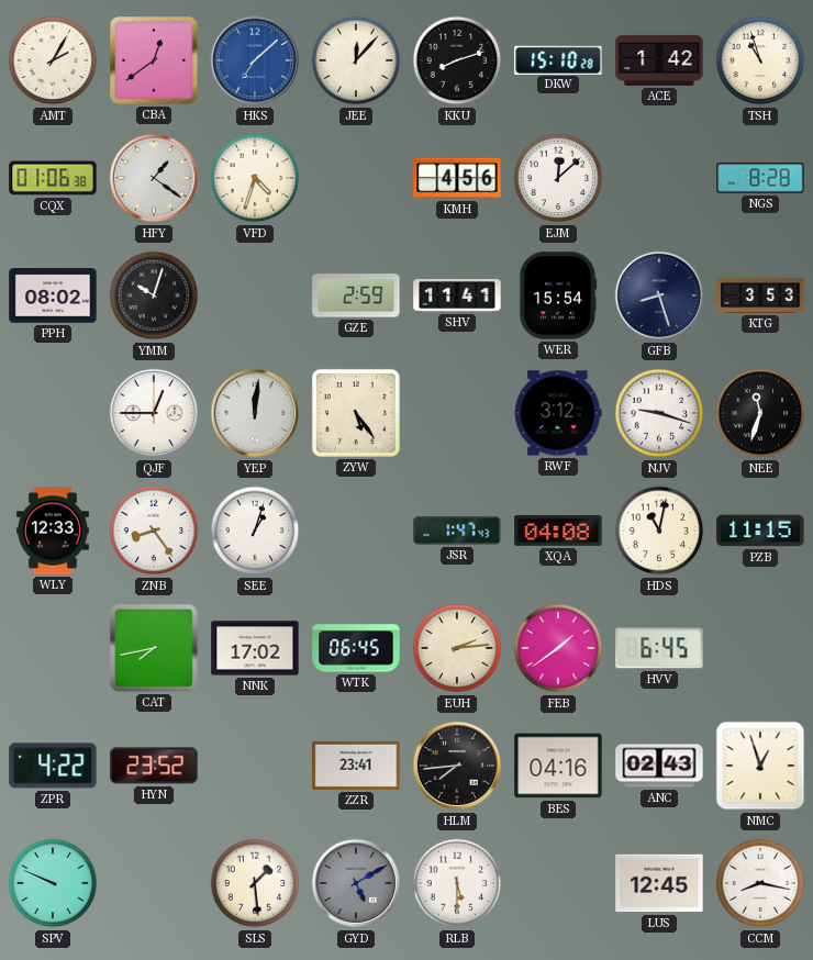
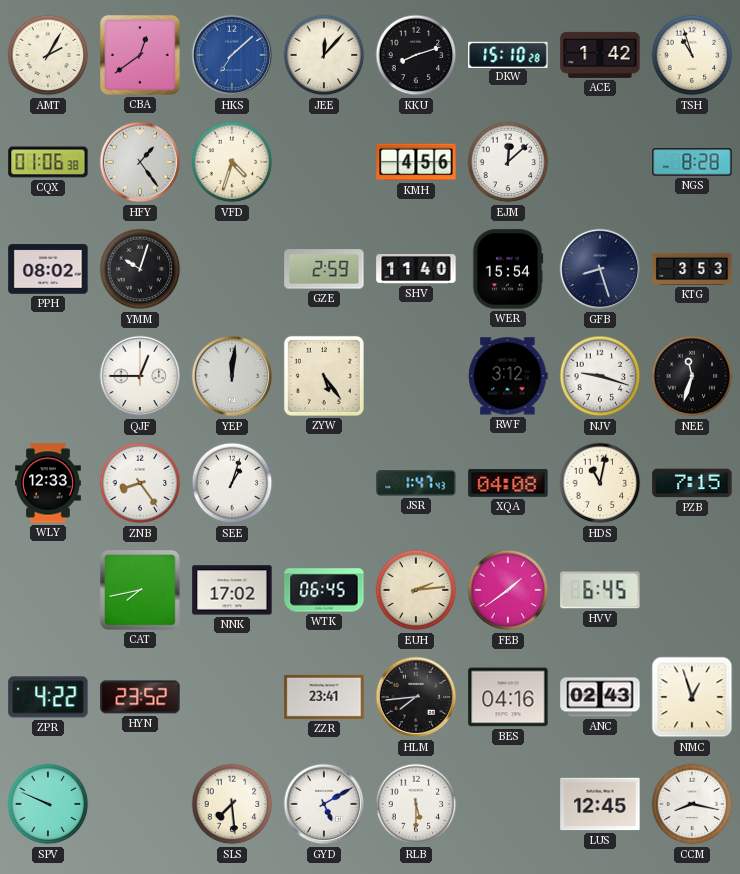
HFY: 1:21 -> 1:24
SHV: 11:41 -> 11:40
PZB: 11:15 -> 7:15
SLS: 1:29 -> 7:29
GYD dial: grey -> white
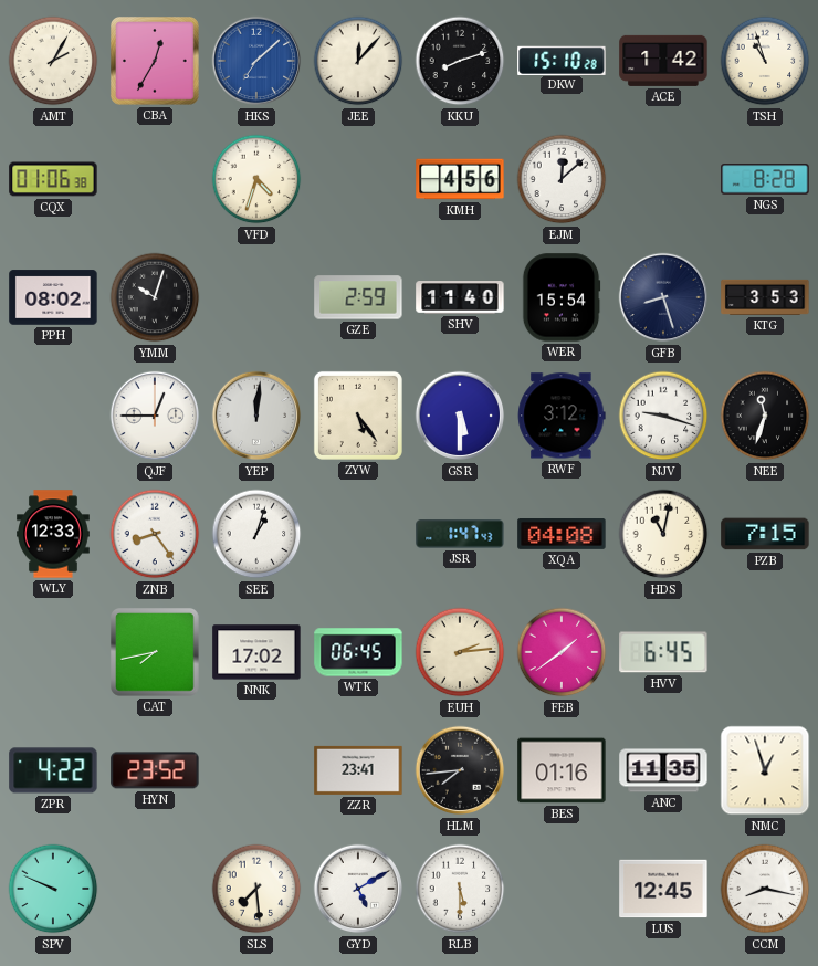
CBA: 12:39 -> 12:35
HFY: 1:24 -> none
GSR: none -> 5:30
BES: 04:16 -> 01:16
ANC: 02:43 -> 11:35
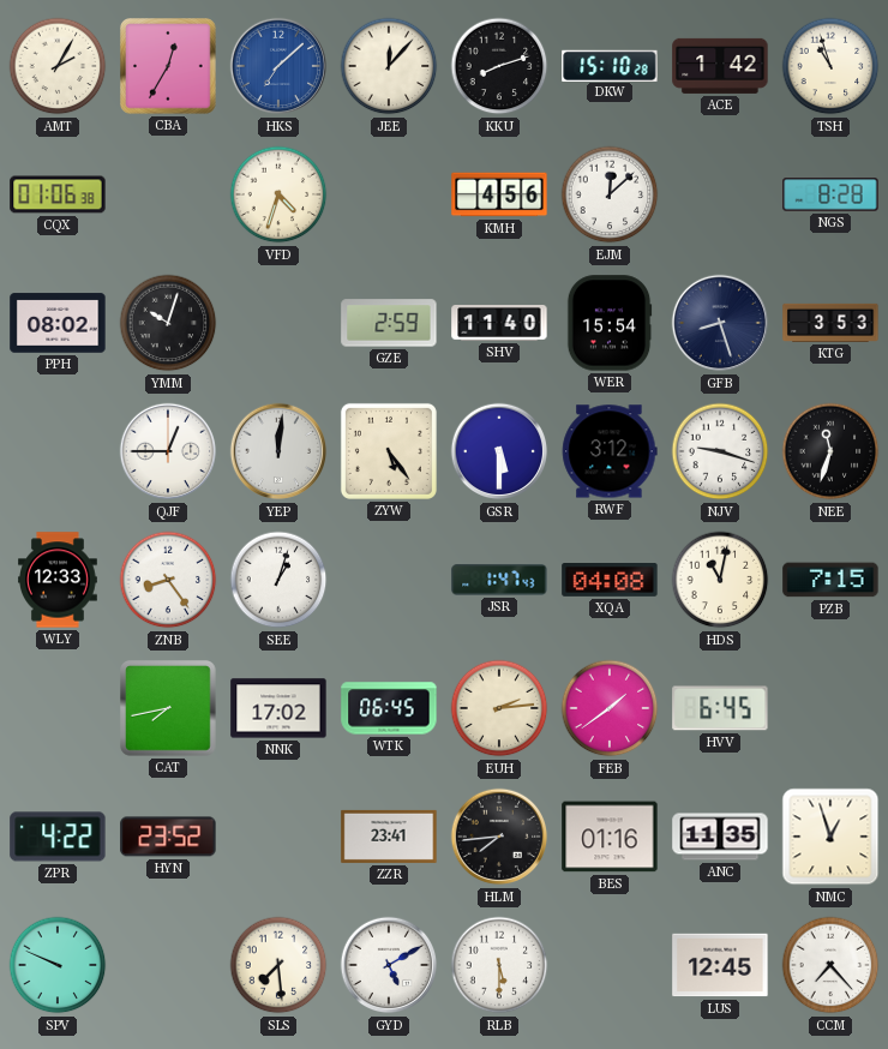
CCM: 8:17 -> 7:23
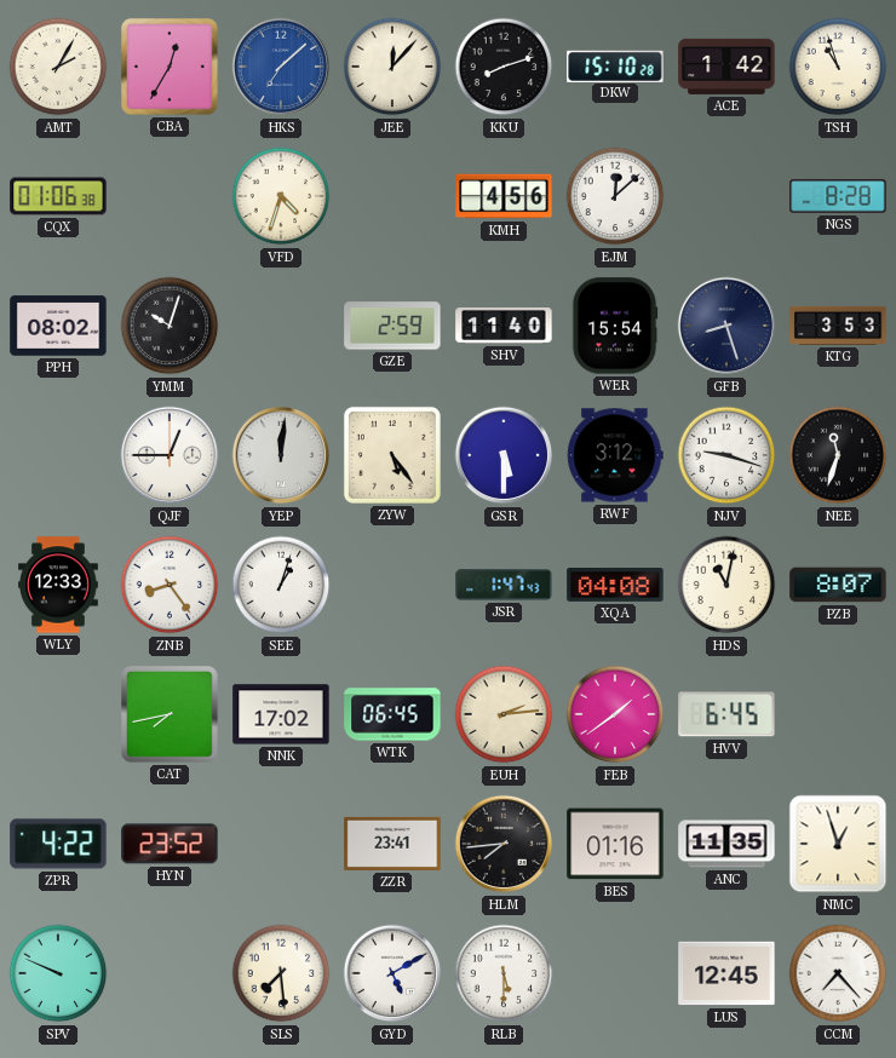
PZB: 7:15 -> 8:07
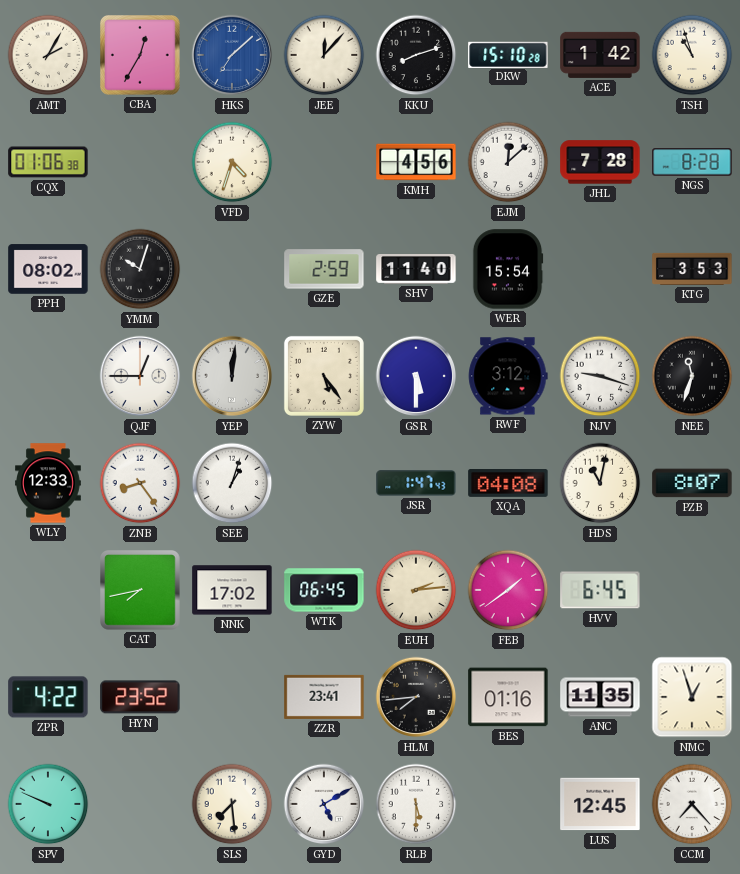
JHL: none -> 7:28
GFB: 8:27 -> none
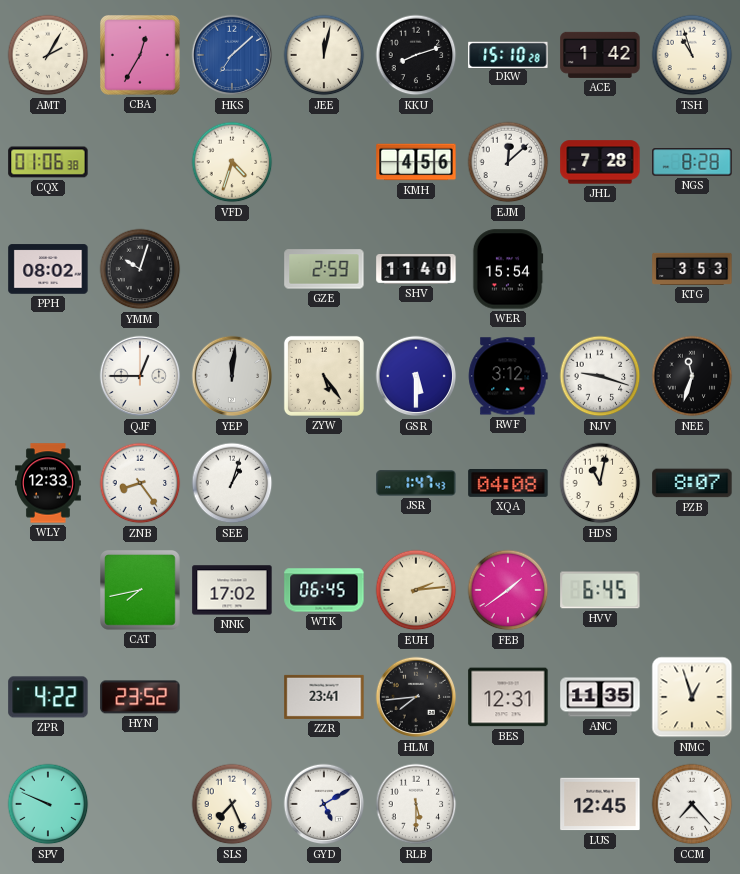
JEE: 12:07 -> 12:02
BES: 01:16 -> 12:31
SLS: 7:29 -> 7:26
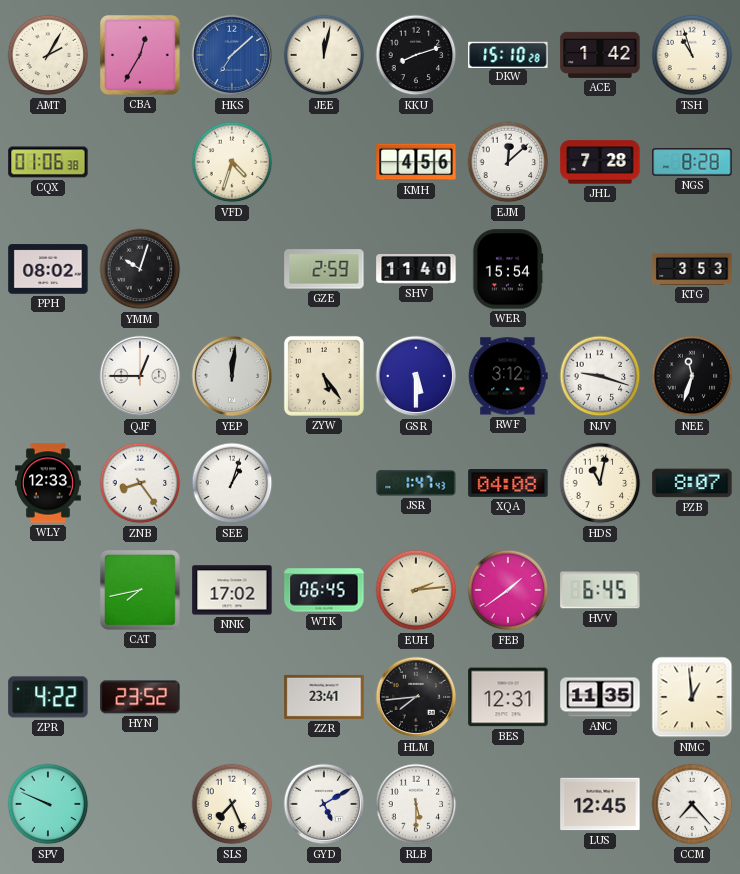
NMC: 12:57 -> 12:59
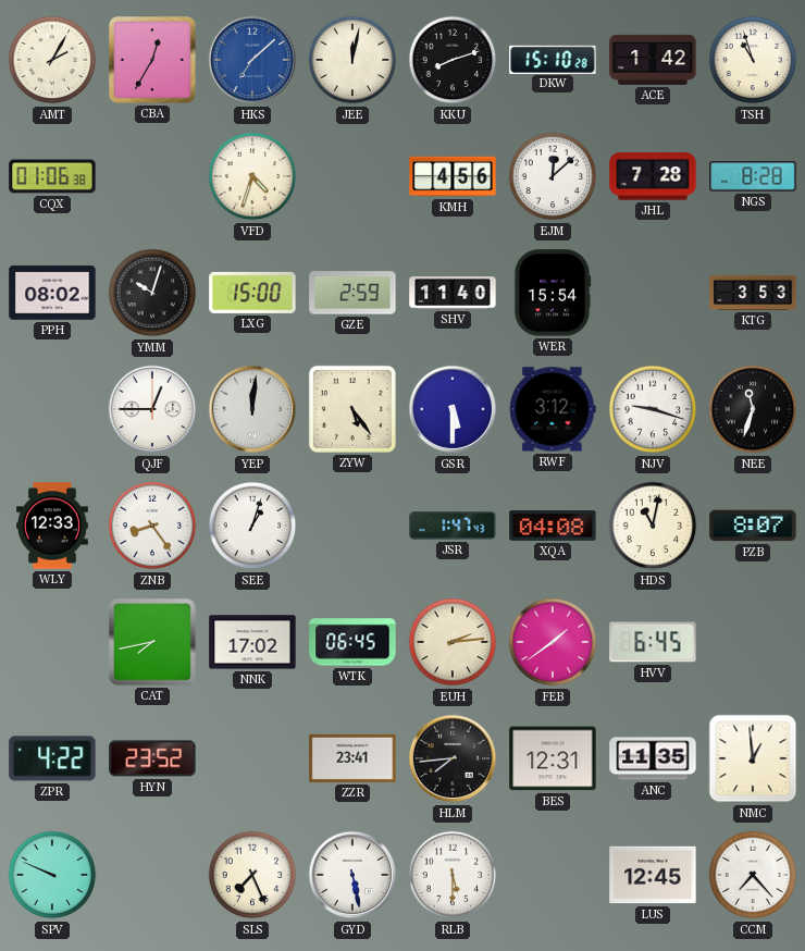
LXG: none -> 15:00
GYD: 5:10 -> 5:28
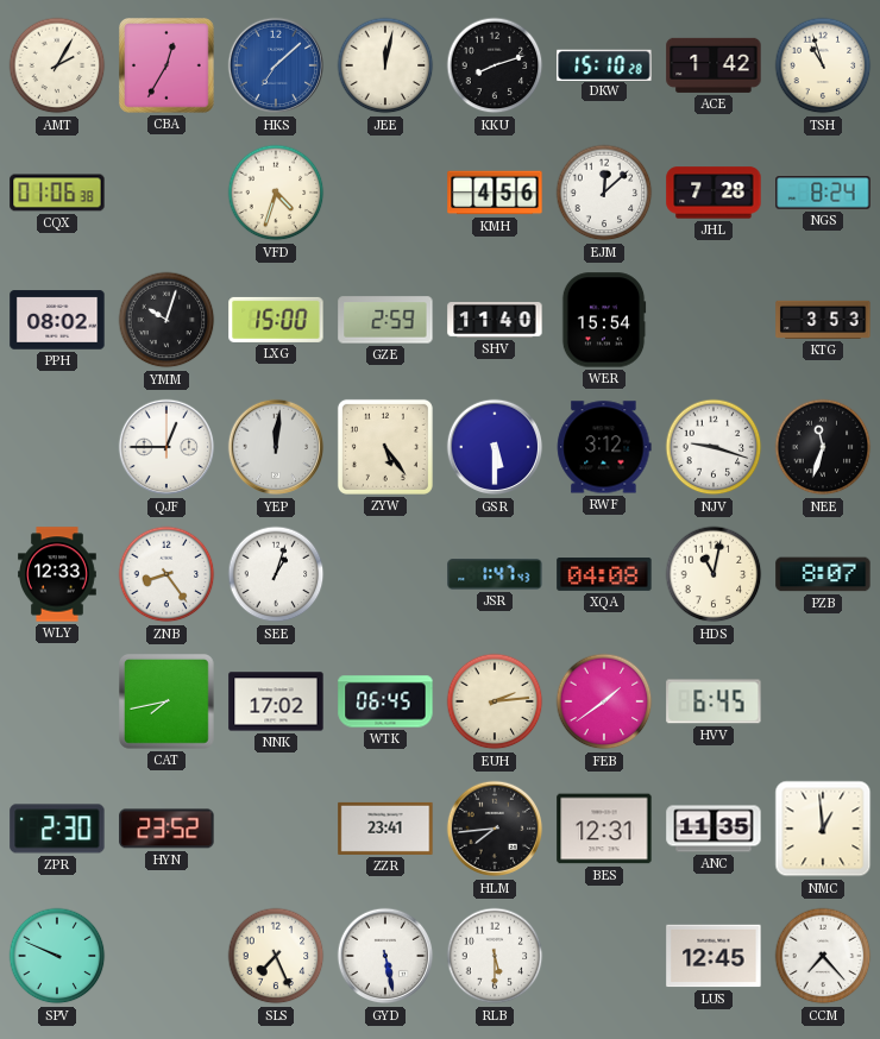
NGS: 8:28 -> 8:24
ZPR: 4:22 -> 2:30
